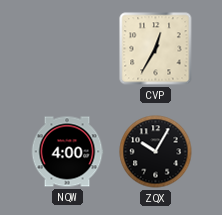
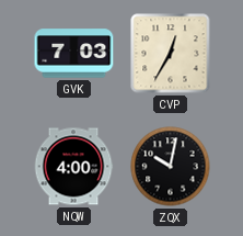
GVK: none -> 7:03
ZQX: 10:05 -> 10:02
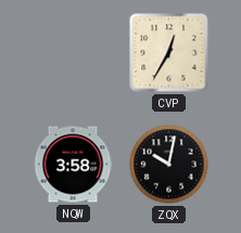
GVK: 7:03 -> none
NQW: 4:00 -> 3:58
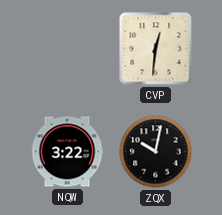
CVP: 12:35 -> 12:31
NQW: 3:58 -> 3:22
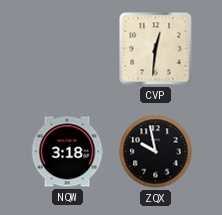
NQW: 3:22 -> 3:18
ZQX: 10:02 -> 9:58
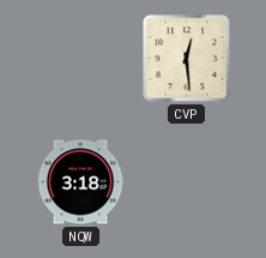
CVP: 12:31 -> 12:29
ZQX: 9:58 -> none
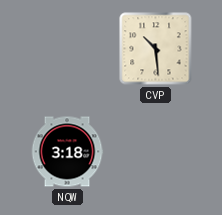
CVP: 12:29 -> 10:29
